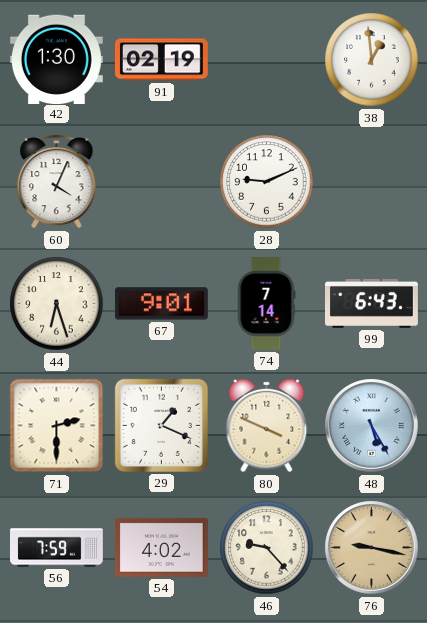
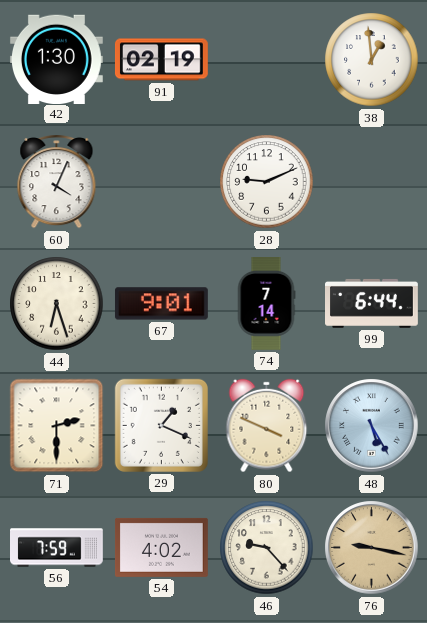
99: 6:43 -> 6:44
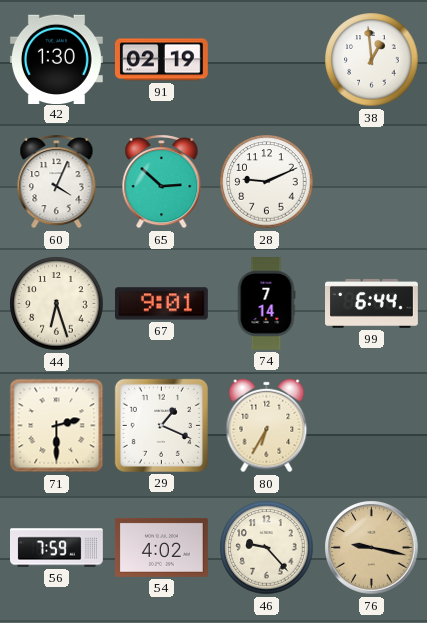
65: none -> 2:52
80: 3:49 -> 6:35
48: 5:25 -> none
